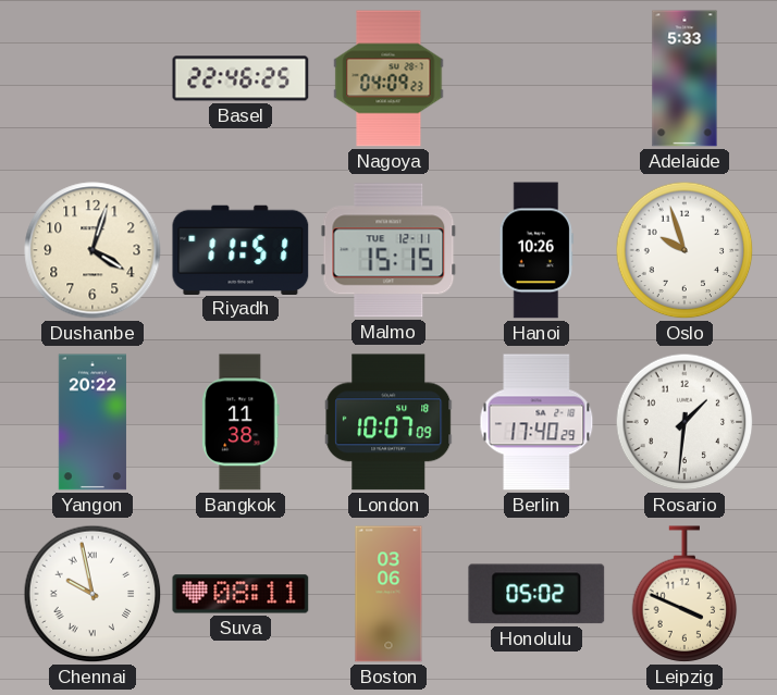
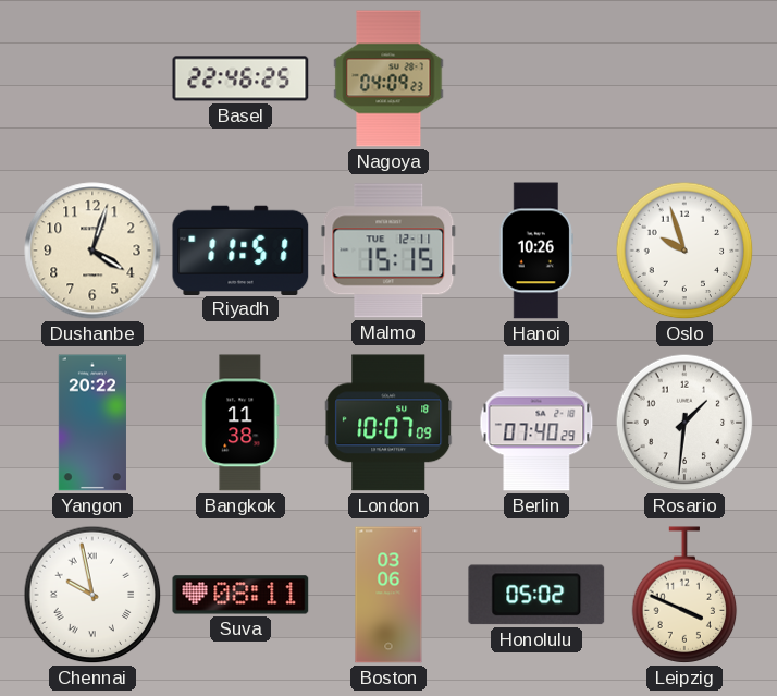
Adelaide: 5:33 -> none
Berlin: 17:40 -> 07:40
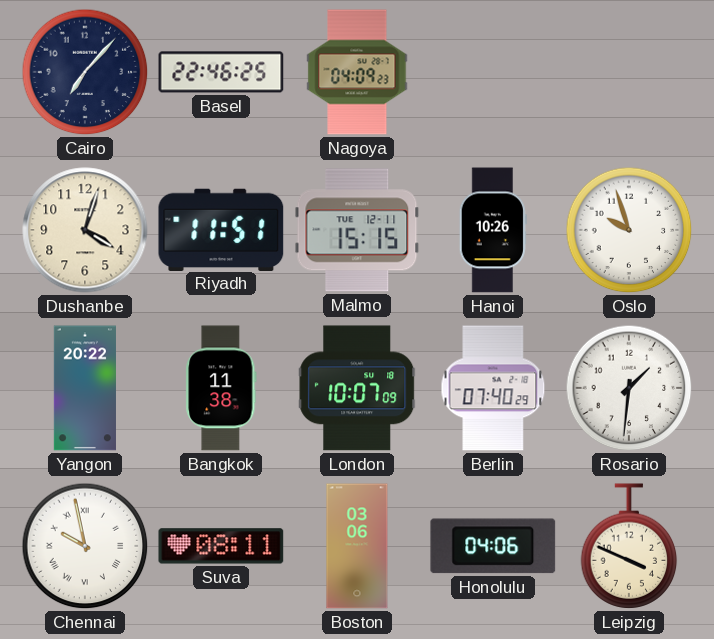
Cairo: none -> 7:07
Honolulu: 05:02 -> 04:06
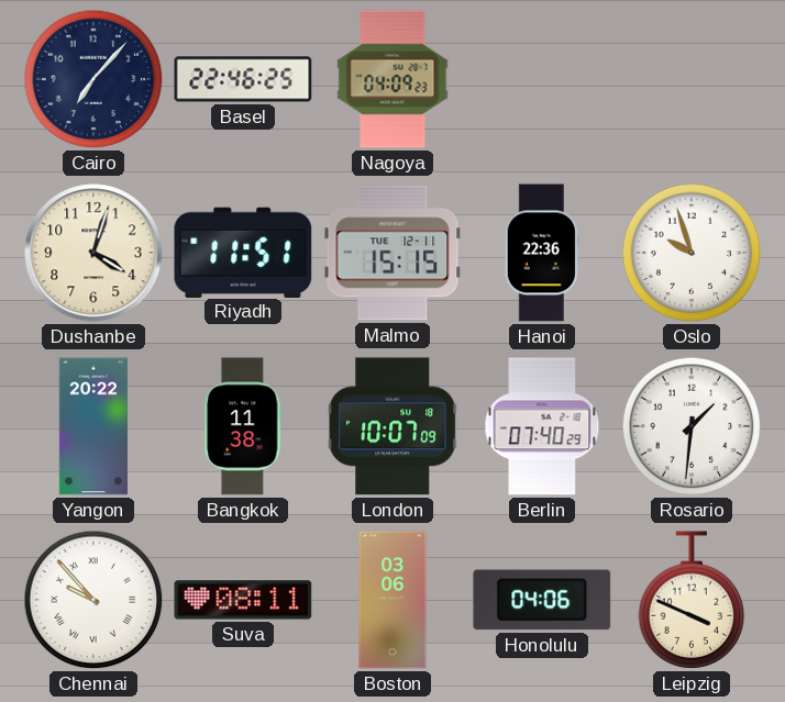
Hanoi: 10:26 -> 22:36
Chennai: 9:58 -> 9:53
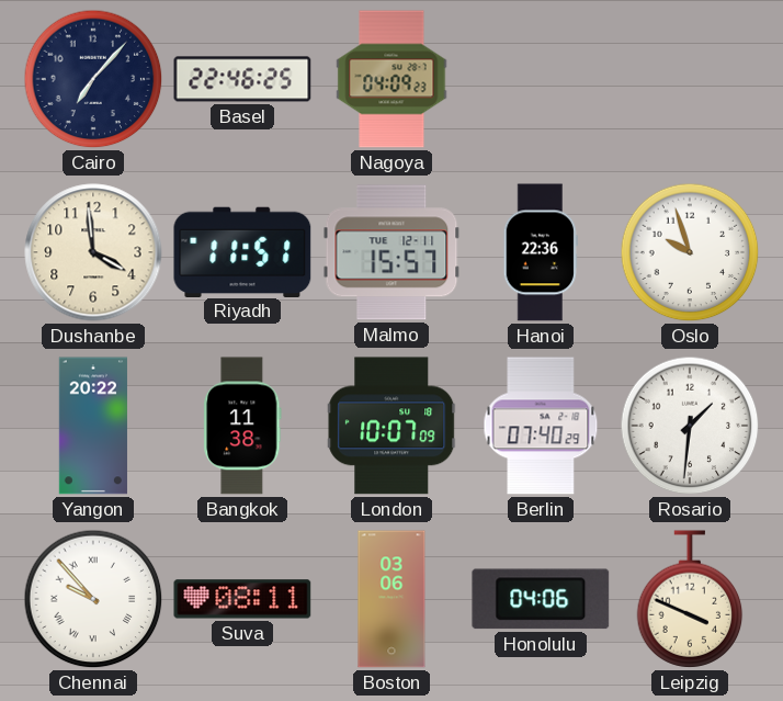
Dushanbe: 4:03 -> 3:59
Malmo: 15:15 -> 15:57
